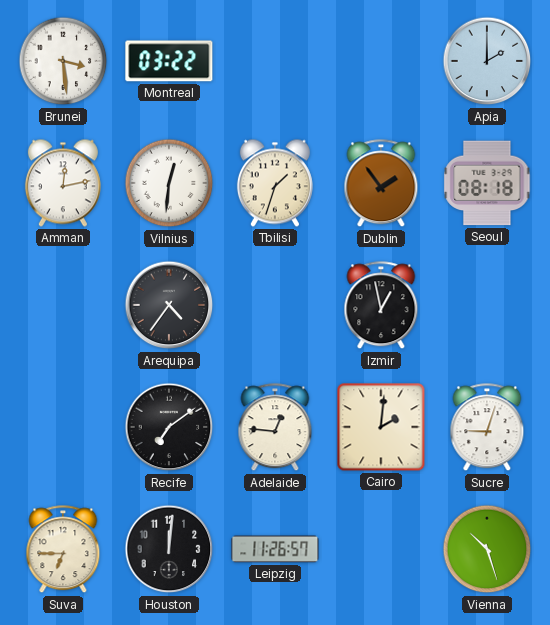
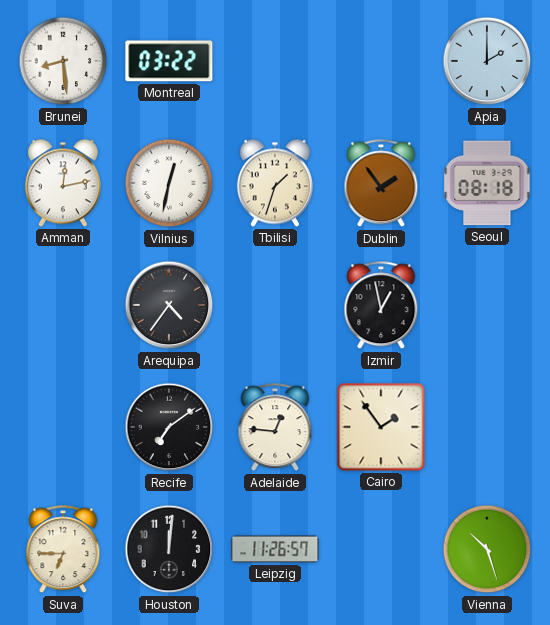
Brunei: 3:29 -> 8:29
Vilnius: 12:31 -> 12:32
Cairo: 2:01 -> 1:54
Sucre: 9:03 -> none
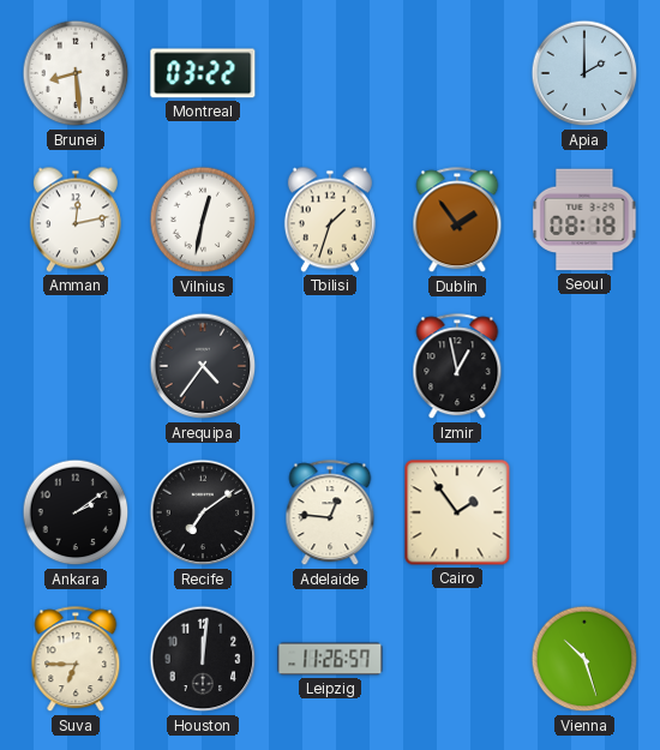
Ankara: none -> 2:09
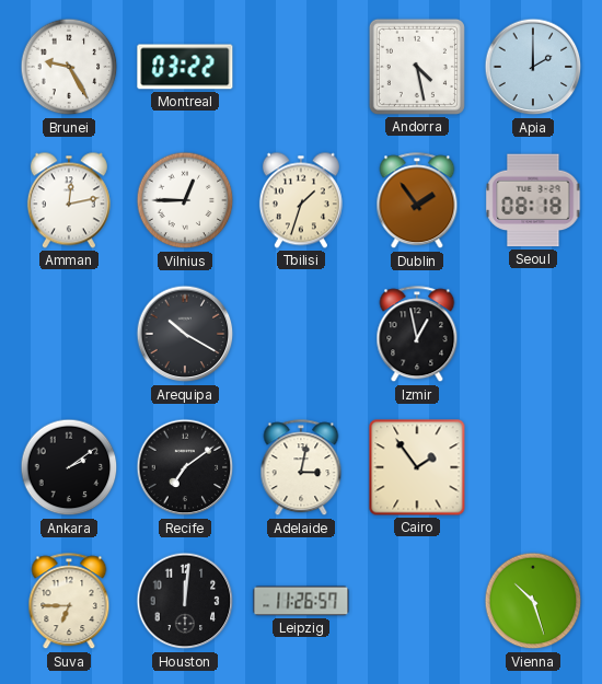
Brunei: 8:29 -> 9:25
Andorra: none -> 4:28
Vilnius: 12:32 -> 12:45
Arequipa: 4:36 -> 10:20
Adelaide: 12:46 -> 3:02
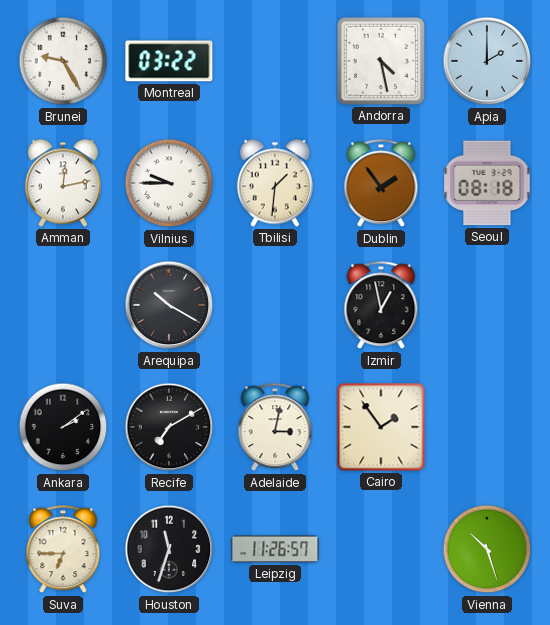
Vilnius: 12:45 -> 9:45
Tbilisi: 1:33 -> 1:31
Recife: 7:09 -> 7:10
Houston: 12:01 -> 11:33
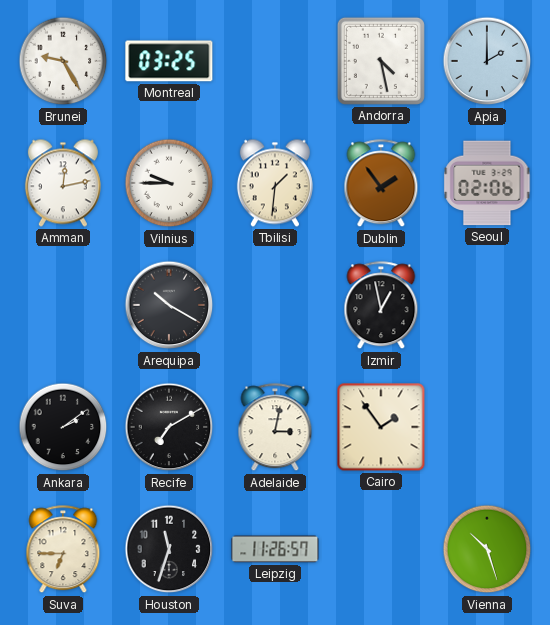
Montreal: 03:22 -> 03:25
Seoul: 08:18 -> 02:06
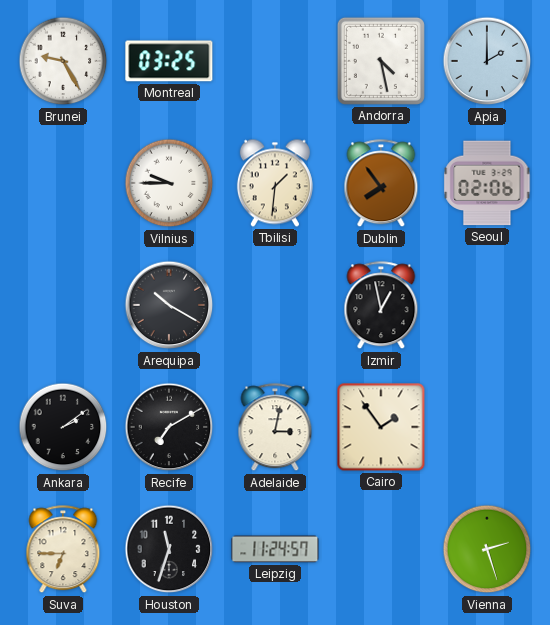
Amman: 12:13 -> none
Dublin: 1:54 -> 7:54
Leipzig: 11:26 -> 11:24
Vienna: 10:27 -> 2:27
